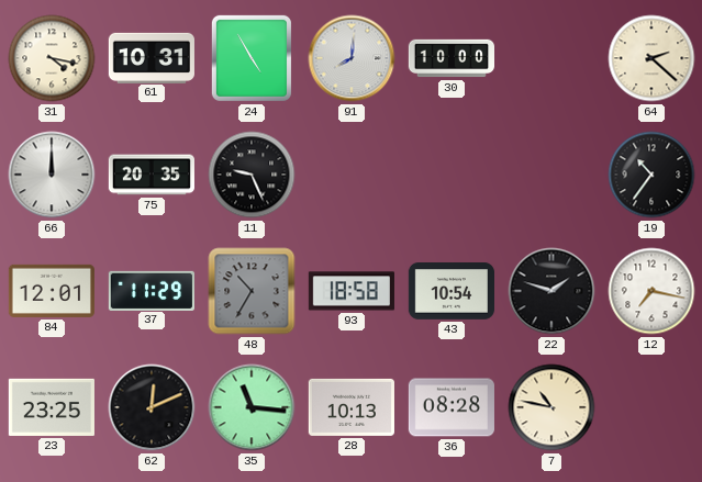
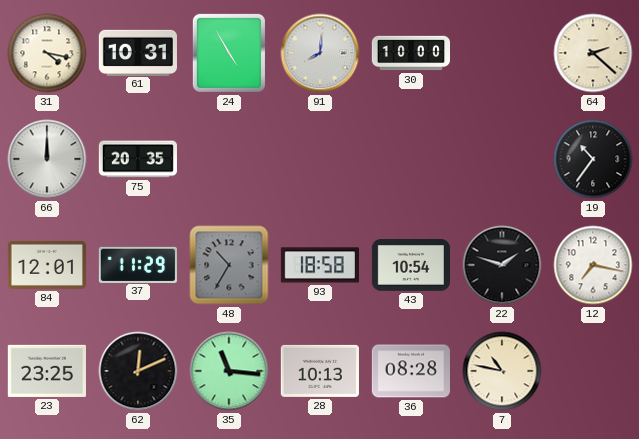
11: 9:26 -> none
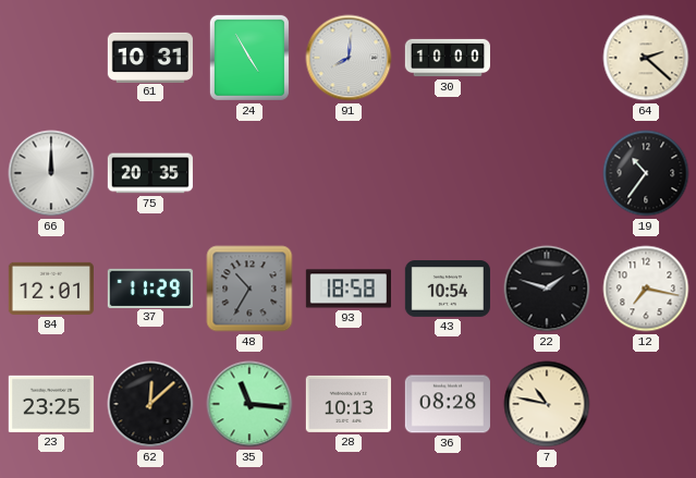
31: 4:17 -> none
62: 12:11 -> 12:08
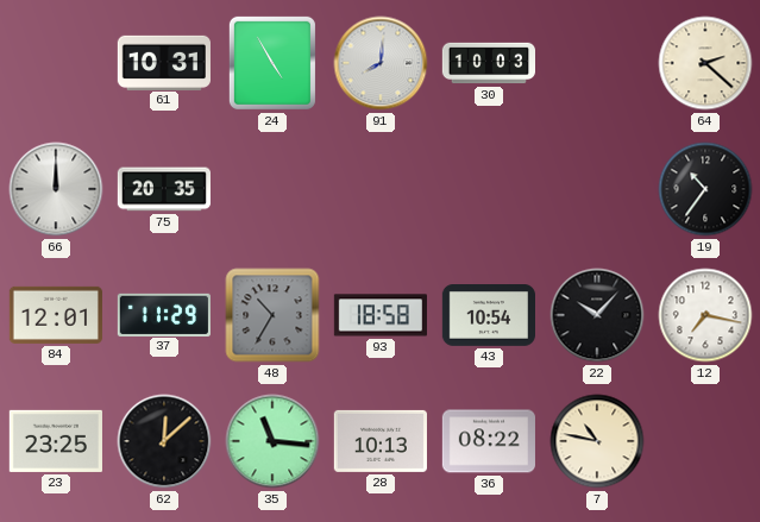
30: 10:00 -> 10:03
22: 1:48 -> 10:07
36: 08:28 -> 08:22
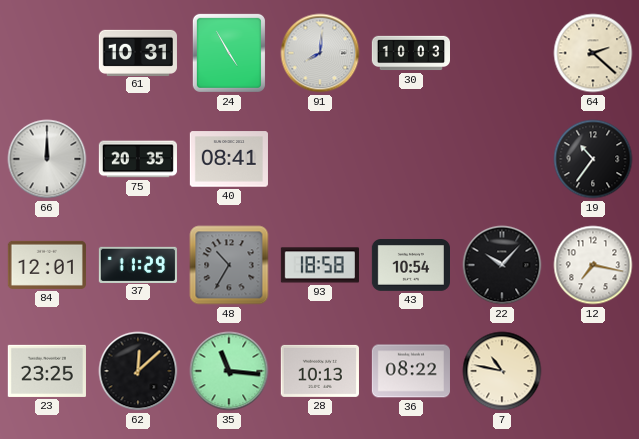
40: none -> 08:41
